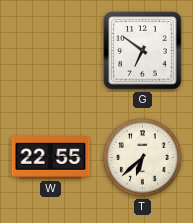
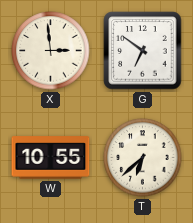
X: none -> 2:59
W: 22:55 -> 10:55
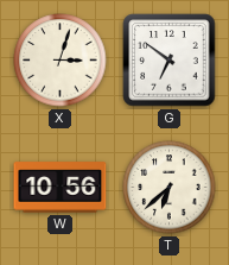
X: 2:59 -> 3:03
W: 10:55 -> 10:56
